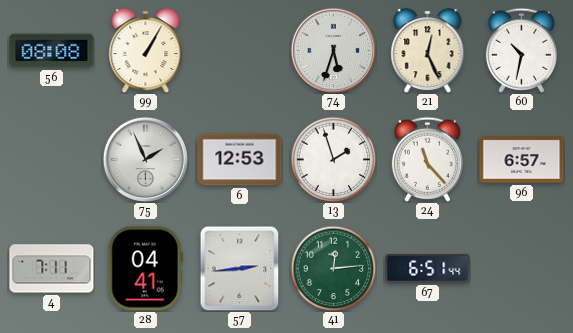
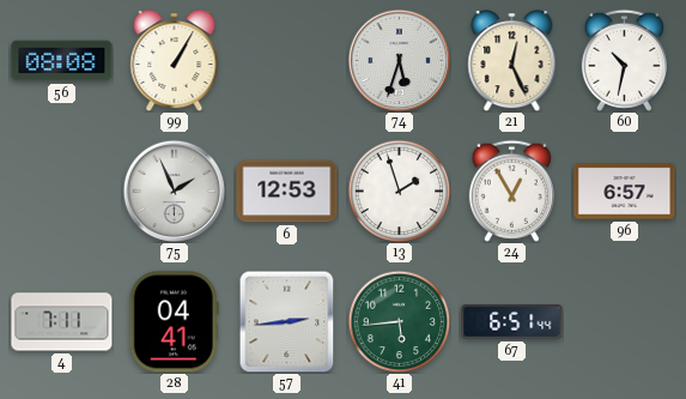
24: 11:23 -> 12:55
41: 12:14 -> 5:44
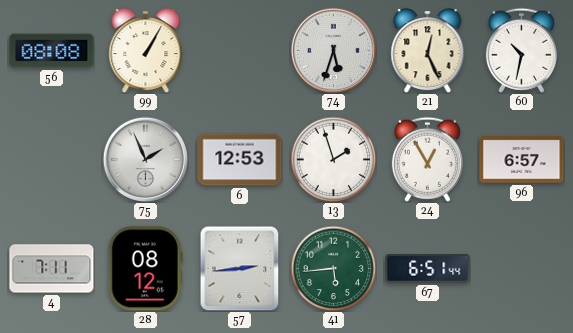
28: 04:41 -> 08:12
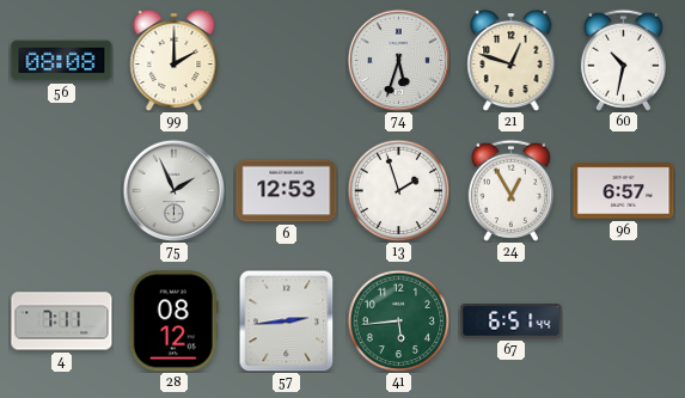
99: 1:05 -> 2:00
21: 12:26 -> 12:48
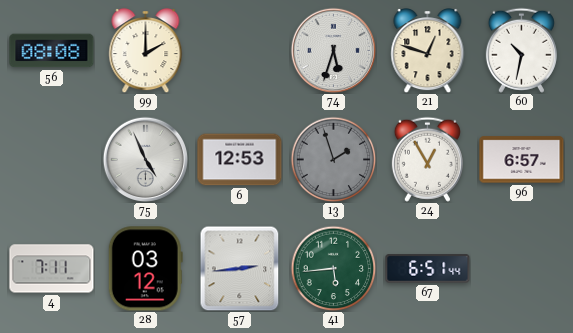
75: 1:56 -> 4:56
13 dial: white -> grey
28: 08:12 -> 03:12
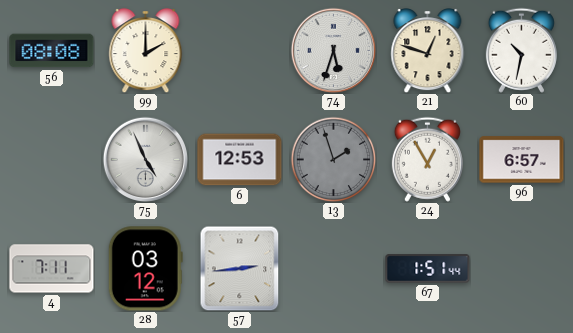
41: 5:44 -> none
67: 6:51 -> 1:51
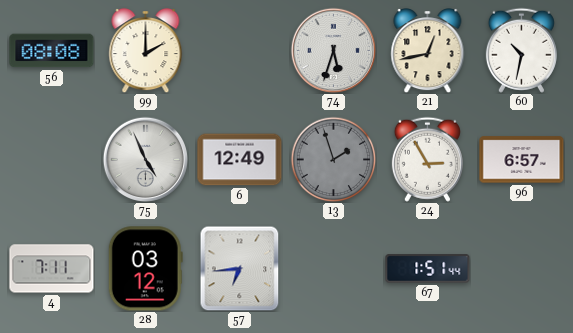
21: 12:48 -> 12:43
6: 12:53 -> 12:49
24: 12:55 -> 2:55
57: 2:44 -> 6:44
